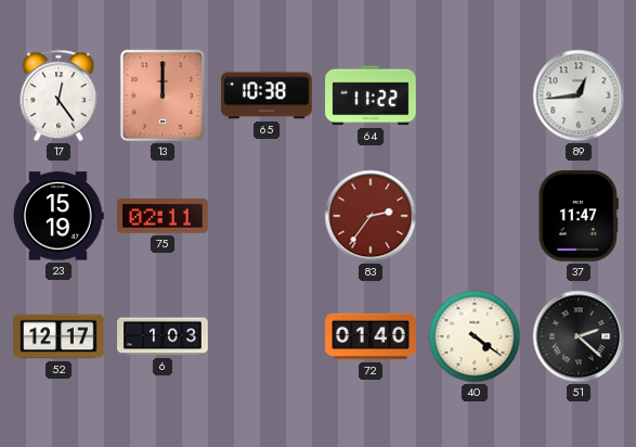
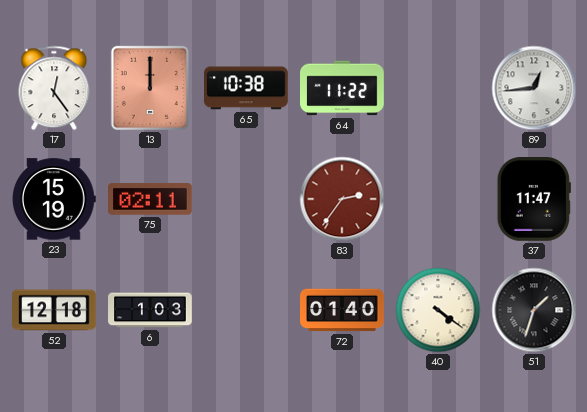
52: 12:17 -> 12:18
51: 2:22 -> 1:33
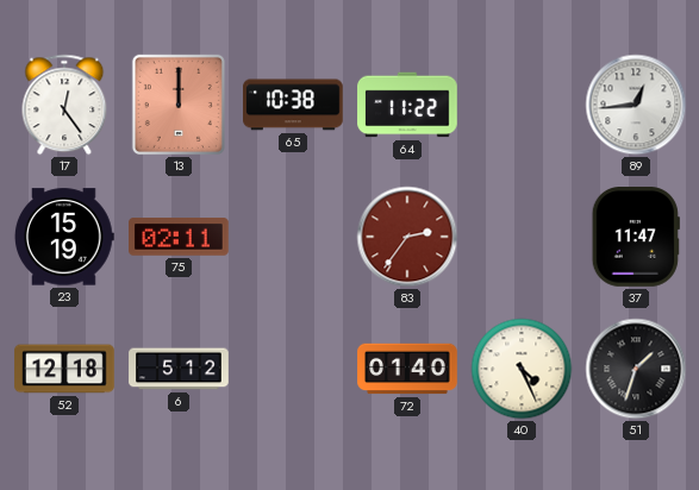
6: 1:03 -> 5:12
40: 4:21 -> 4:26
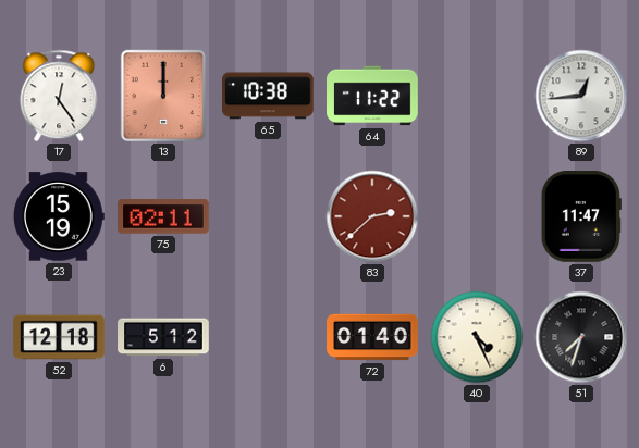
83: 2:36 -> 2:38
51: 1:33 -> 7:33
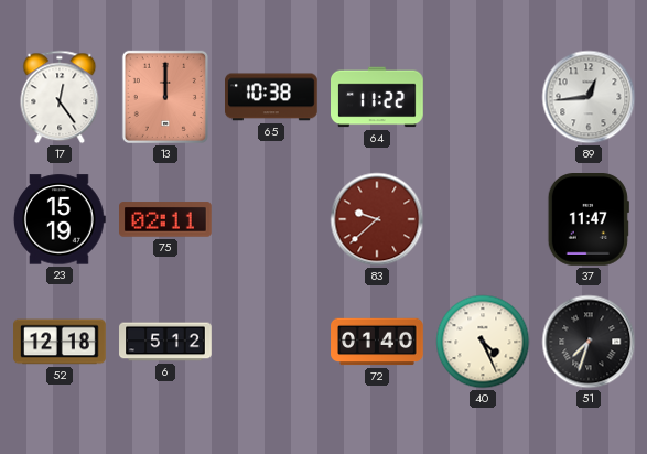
83: 2:38 -> 9:38
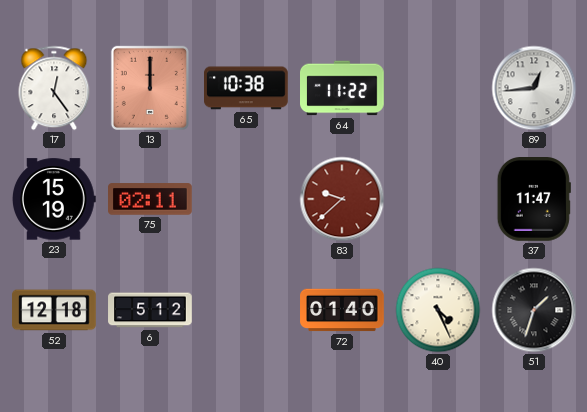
51: 7:33 -> 1:33
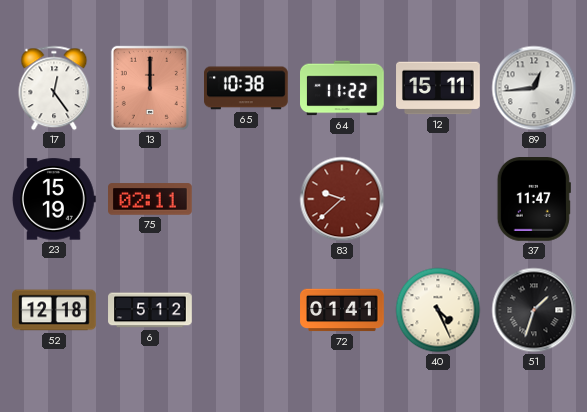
12: none -> 15:11
72: 01:40 -> 01:41
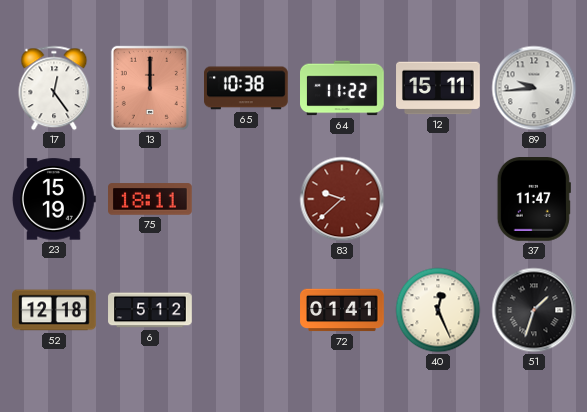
89: 12:44 -> 9:44
75: 02:11 -> 18:11
40: 4:26 -> 12:26
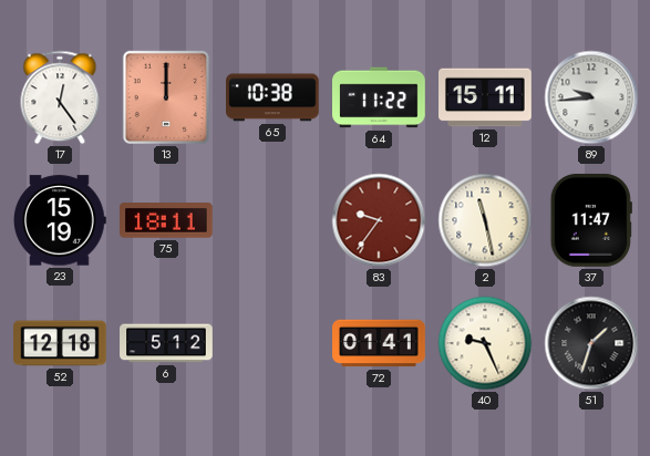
83: 9:38 -> 9:36
2: none -> 11:28
40: 12:26 -> 9:26
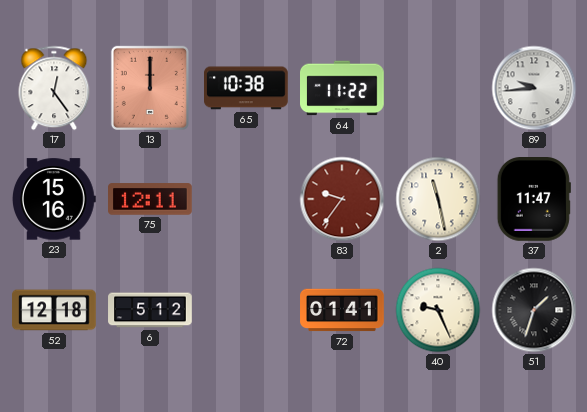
12: 15:11 -> none
23: 15:19 -> 15:16
75: 18:11 -> 12:11
